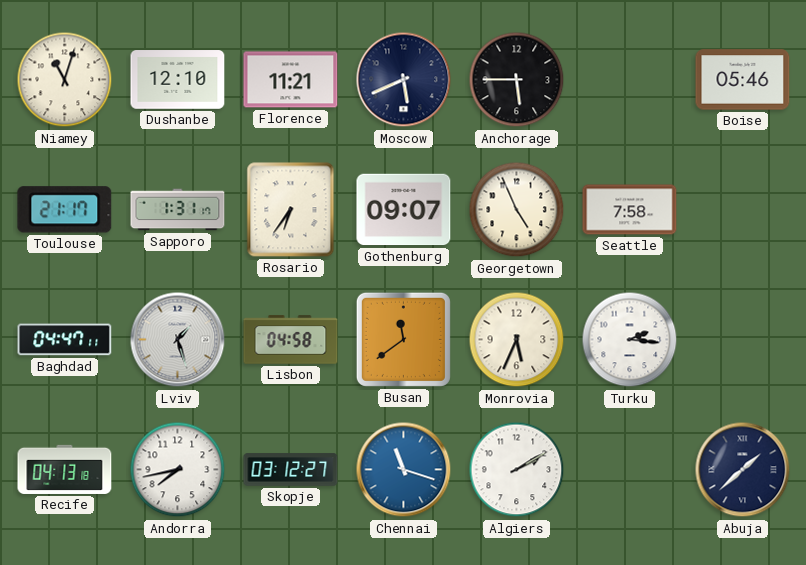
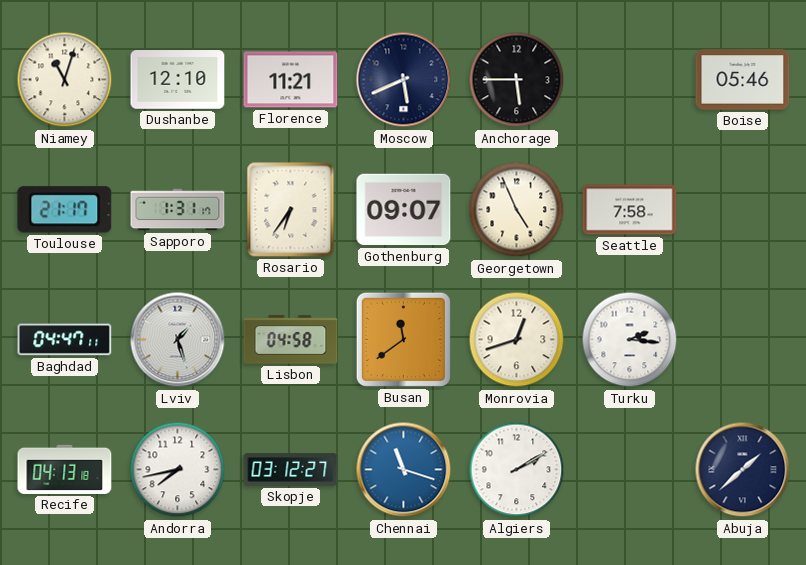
Monrovia: 5:34 -> 12:42
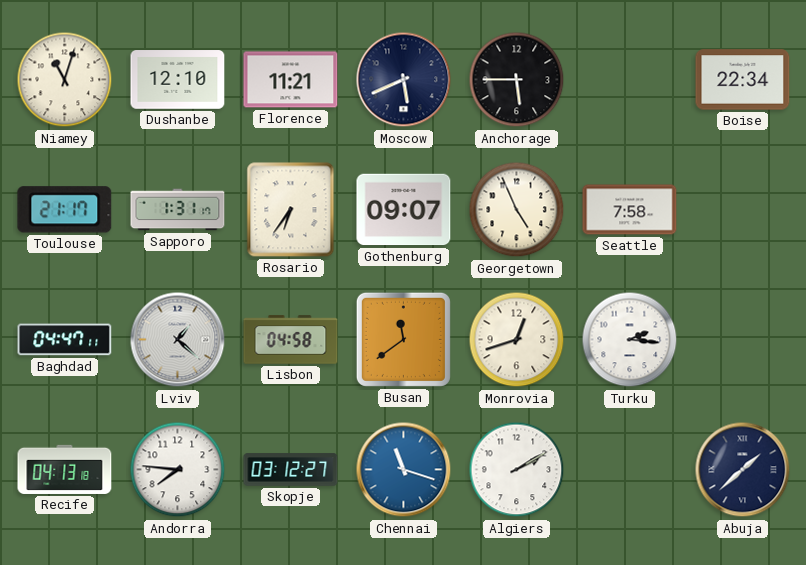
Boise: 05:46 -> 22:34
Lviv: 1:27 -> 1:22
Andorra: 7:43 -> 7:46
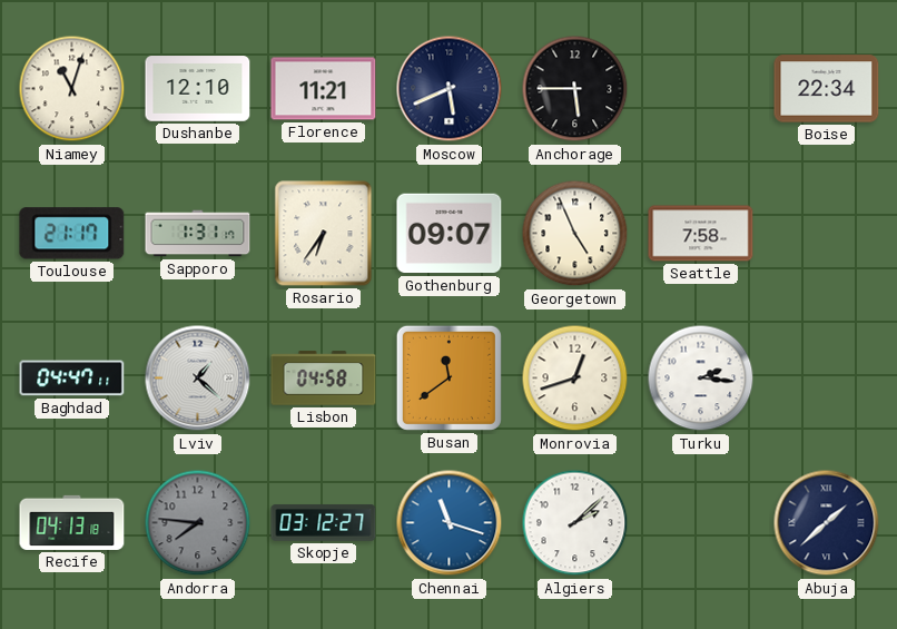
Andorra dial: white -> grey
Algiers: 2:10 -> 2:08
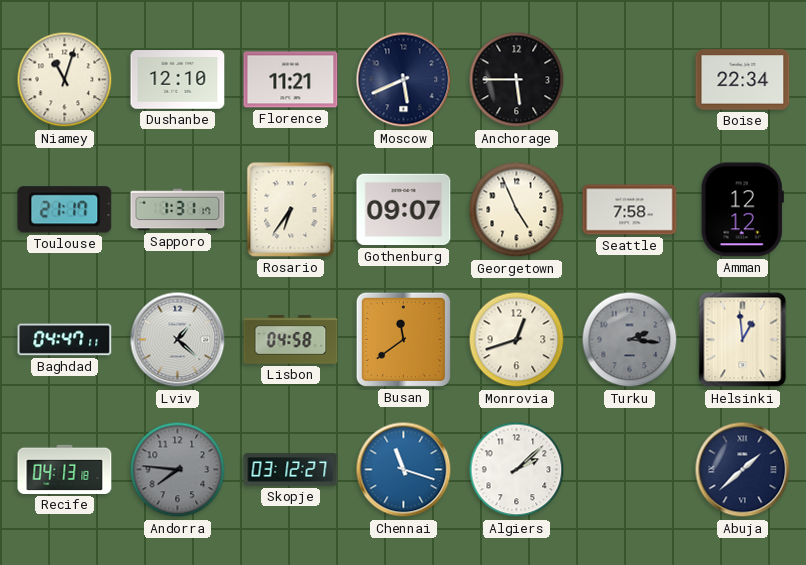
Amman: none -> 12:12
Turku dial: white -> grey
Helsinki: none -> 12:59
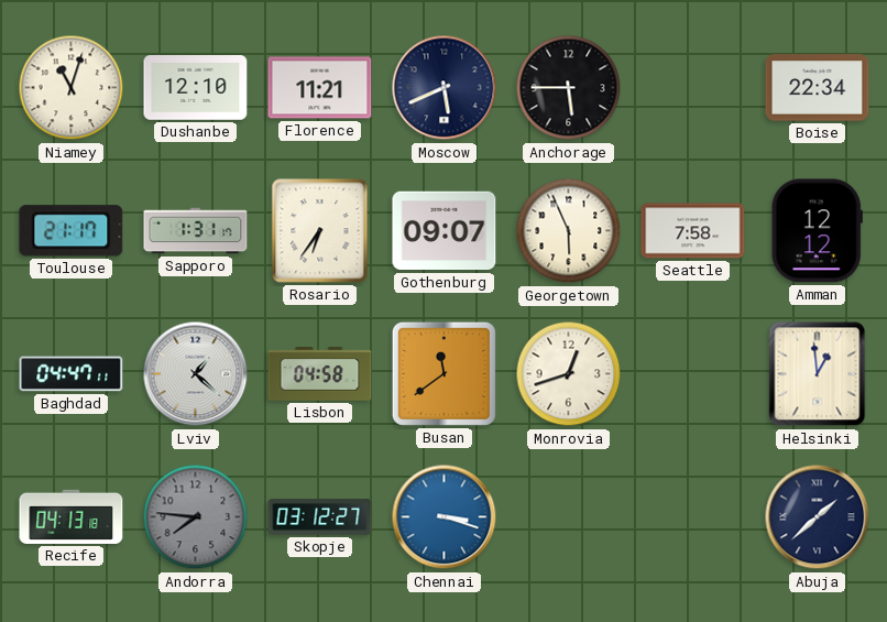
Georgetown: 4:56 -> 5:56
Turku: 2:16 -> none
Chennai: 11:18 -> 3:18
Algiers: 2:08 -> none
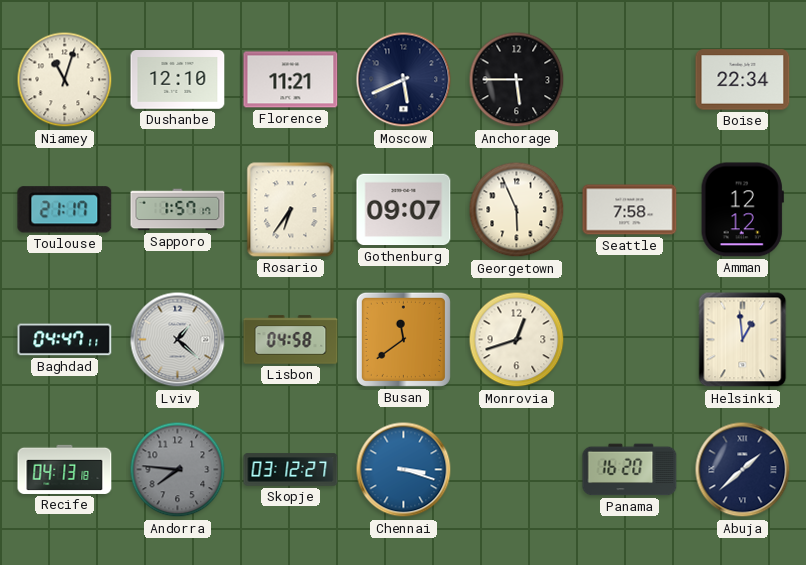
Sapporo: 1:31 -> 1:57
Panama: none -> 16:20
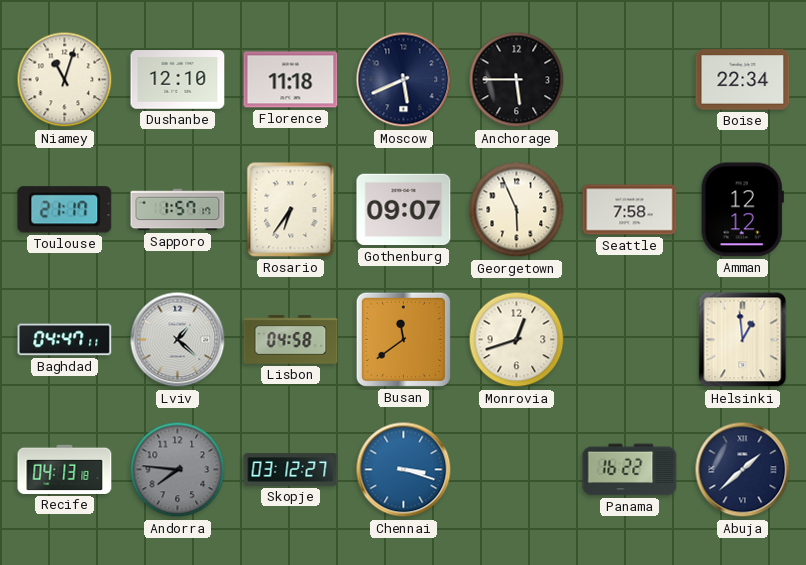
Florence: 11:21 -> 11:18
Panama: 16:20 -> 16:22
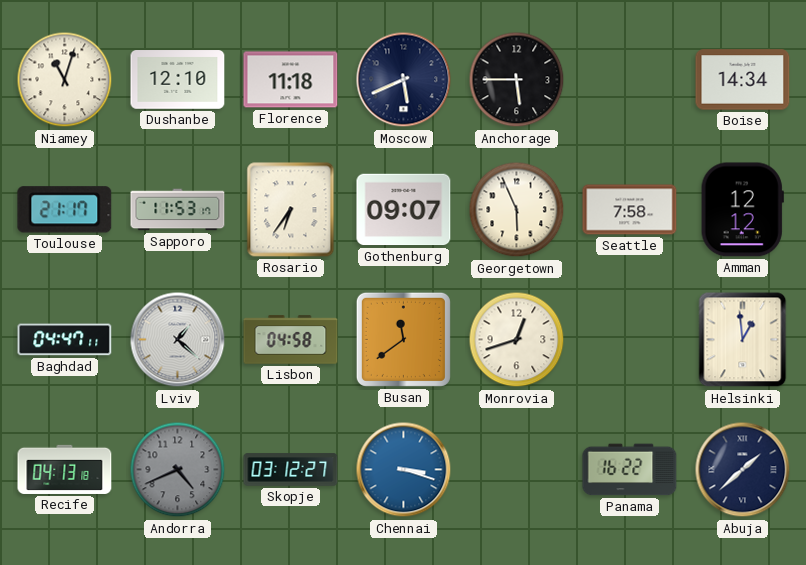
Boise: 22:34 -> 14:34
Sapporo: 1:57 -> 11:53
Andorra: 7:46 -> 4:41
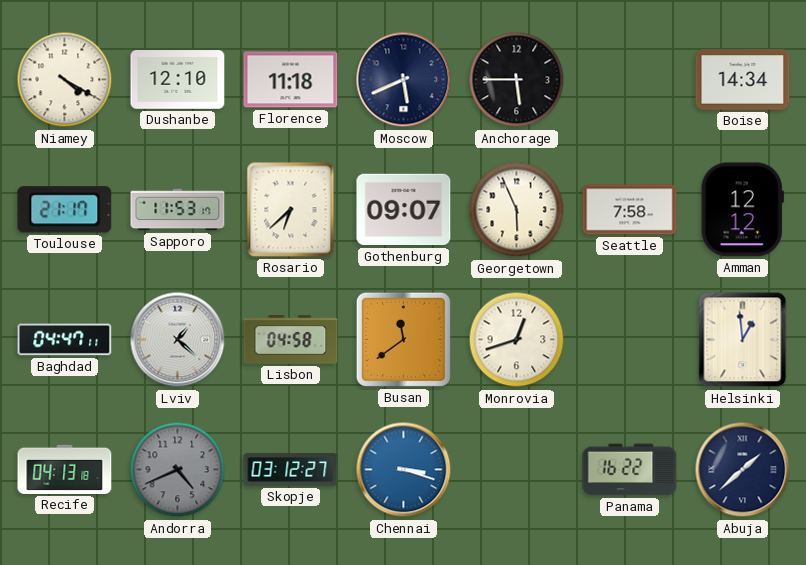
Niamey: 11:03 -> 4:20
Rosario: 6:36 -> 6:38
